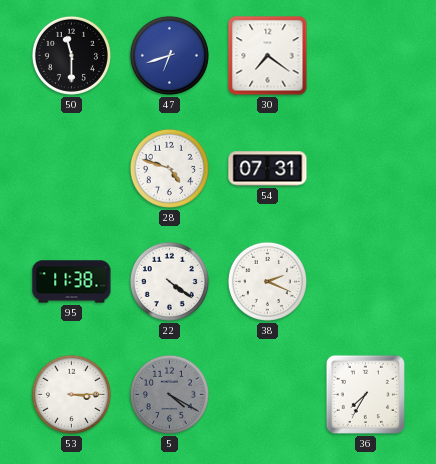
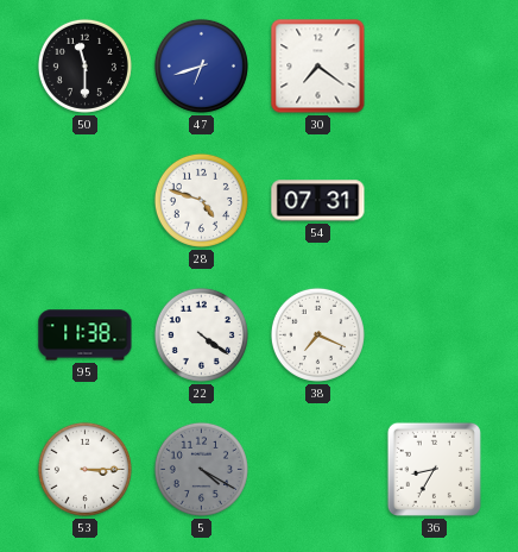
38: 2:19 -> 7:19
36: 7:35 -> 8:35
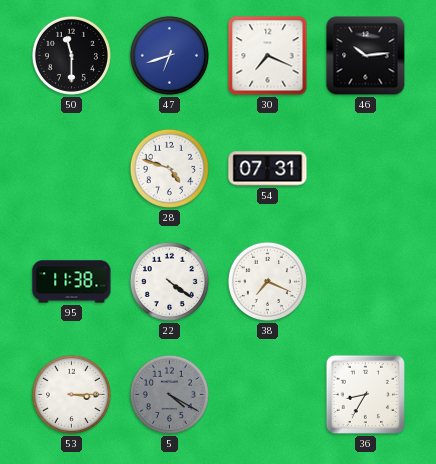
30: 7:21 -> 7:19
46: none -> 10:14
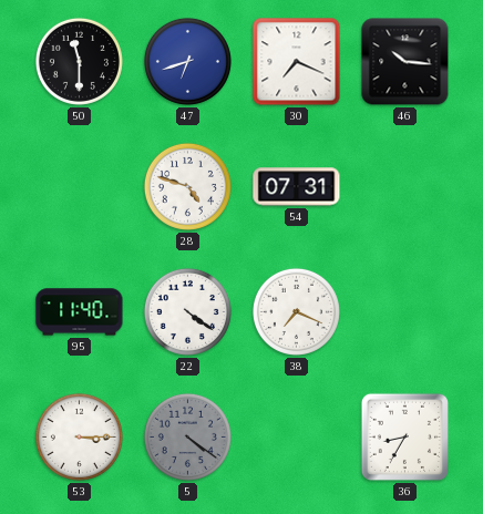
46: 10:14 -> 10:16
95: 11:38 -> 11:40
5: 4:20 -> 4:21
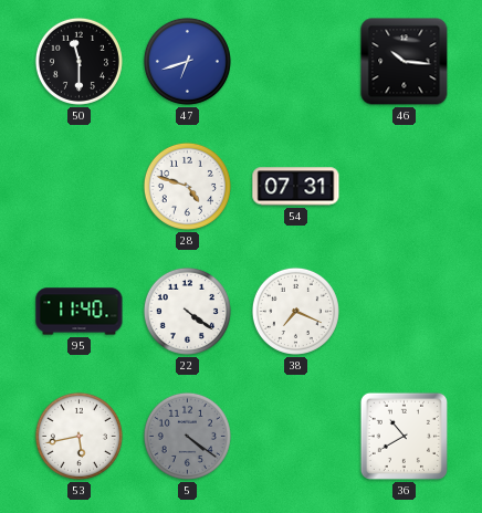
30: 7:19 -> none
53: 3:15 -> 5:43
36: 8:35 -> 10:40
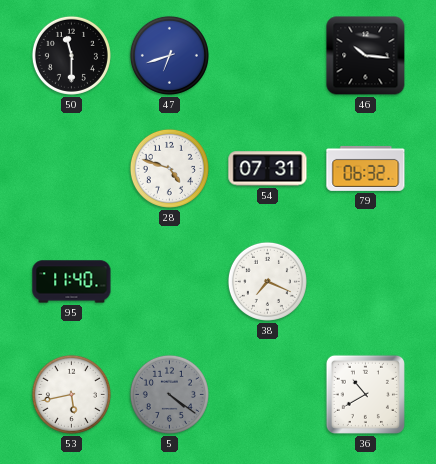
79: none -> 06:32
22: 4:21 -> none
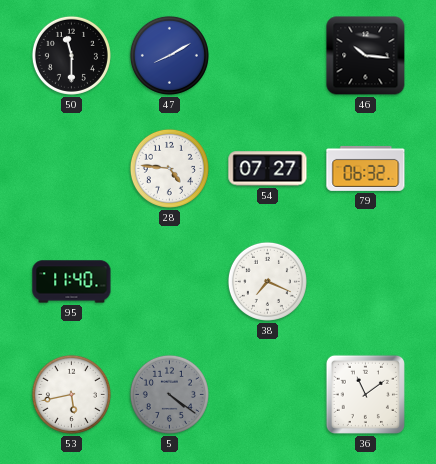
47: 6:42 -> 8:10
28: 4:48 -> 4:46
54: 07:31 -> 07:27
36: 10:40 -> 11:09
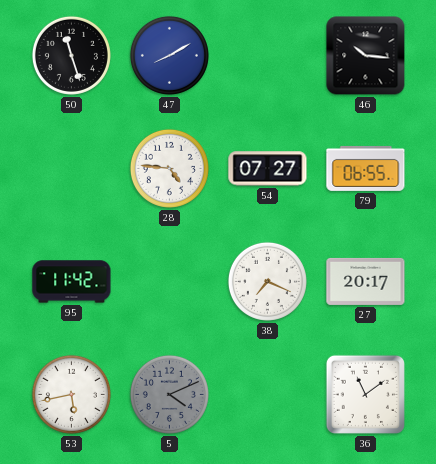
50: 11:30 -> 11:27
79: 06:32 -> 06:55
95: 11:40 -> 11:42
27: none -> 20:17
5: 4:21 -> 4:11
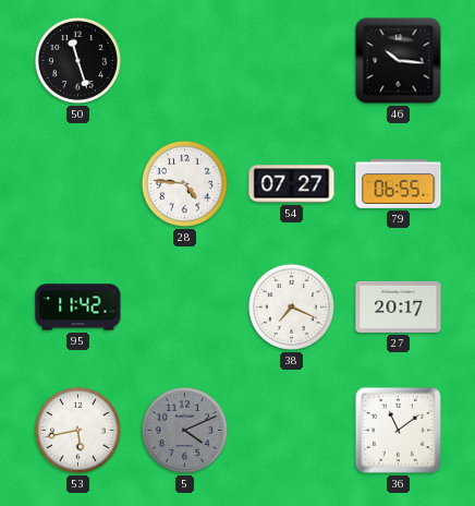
47: 8:10 -> none
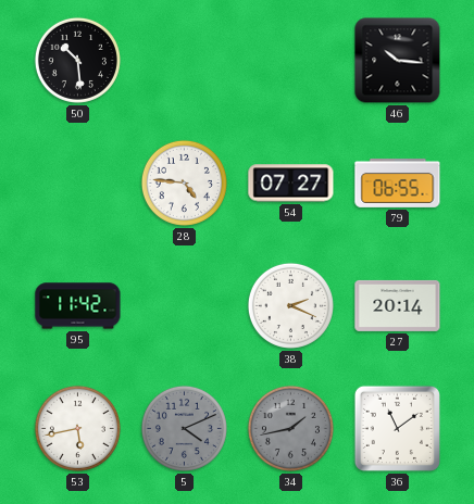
50: 11:27 -> 10:29
38: 7:19 -> 2:19
27: 20:17 -> 20:14
34: none -> 1:43
